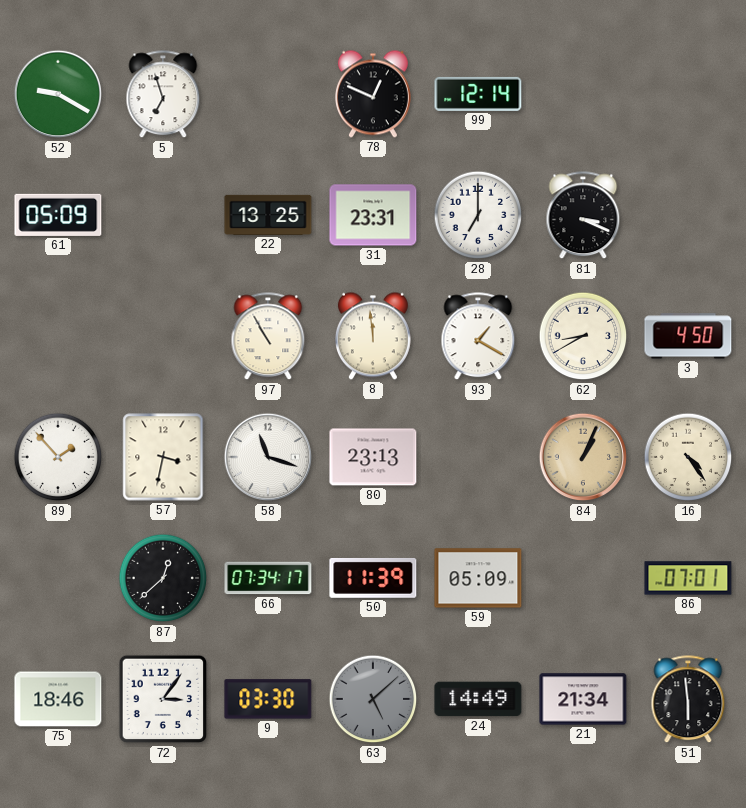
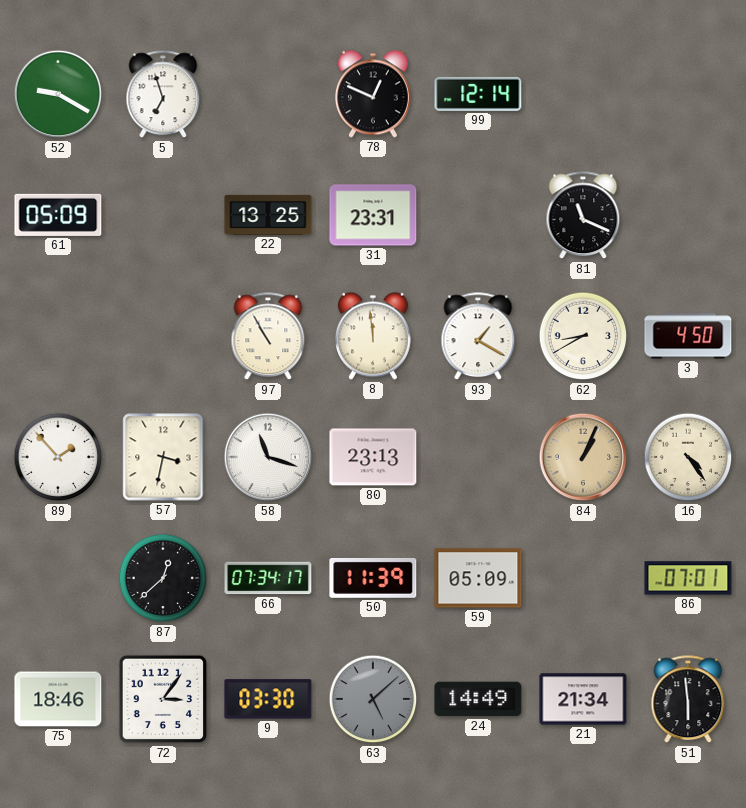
28: 7:00 -> none
81: 3:19 -> 11:19
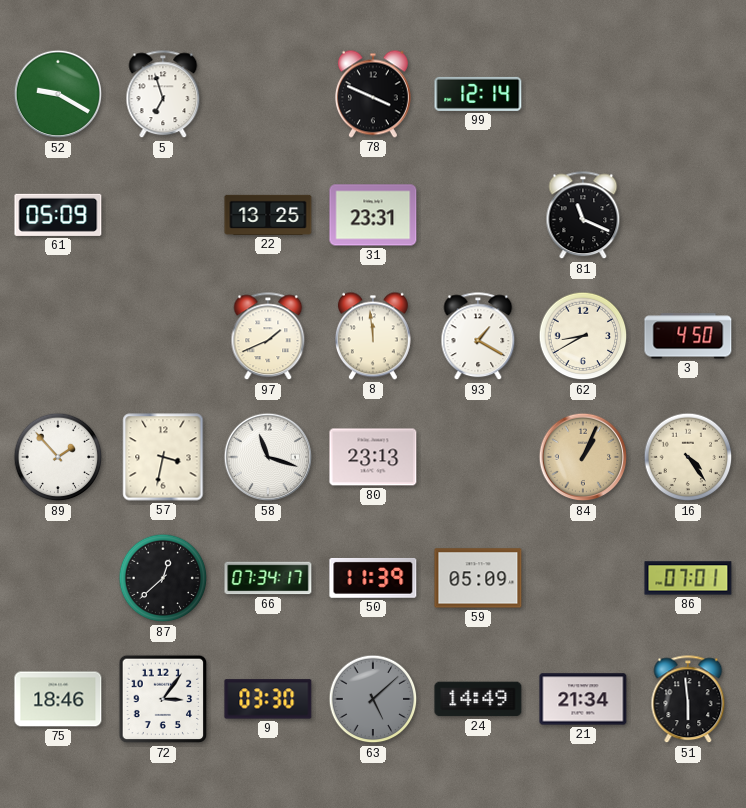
78: 12:49 -> 3:49
97: 10:55 -> 1:41
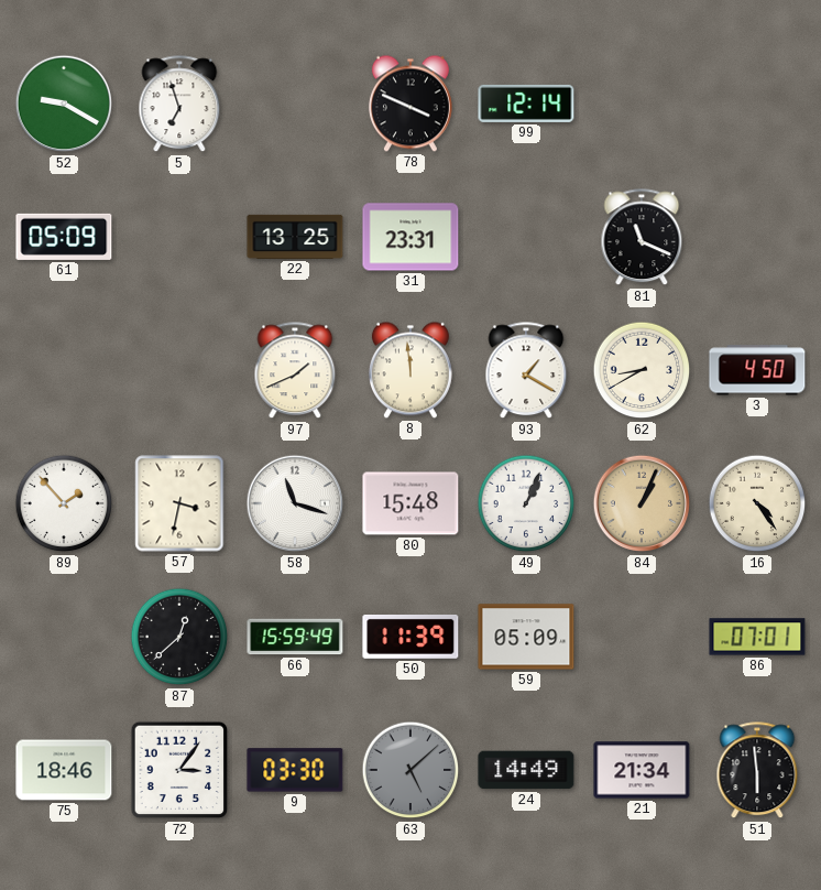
80: 23:13 -> 15:48
49: none -> 1:04
66: 07:34 -> 15:59
